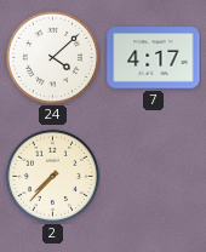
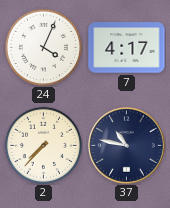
24: 4:08 -> 4:04
37: none -> 10:47
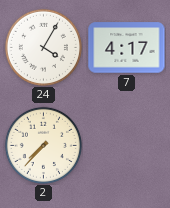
24: 4:04 -> 4:05
37: 10:47 -> none
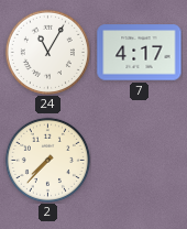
24: 4:05 -> 11:05
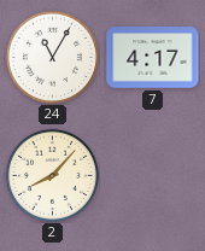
2: 7:37 -> 8:07
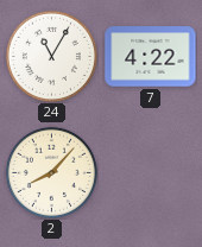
7: 4:17 -> 4:22
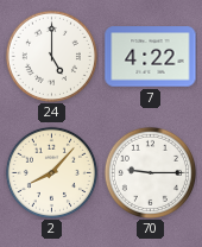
24: 11:05 -> 5:00
70: none -> 9:15
